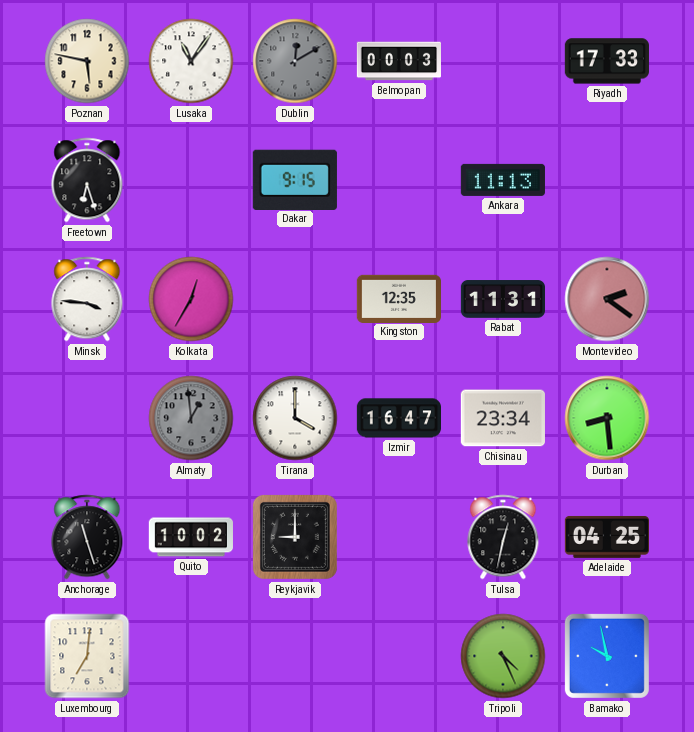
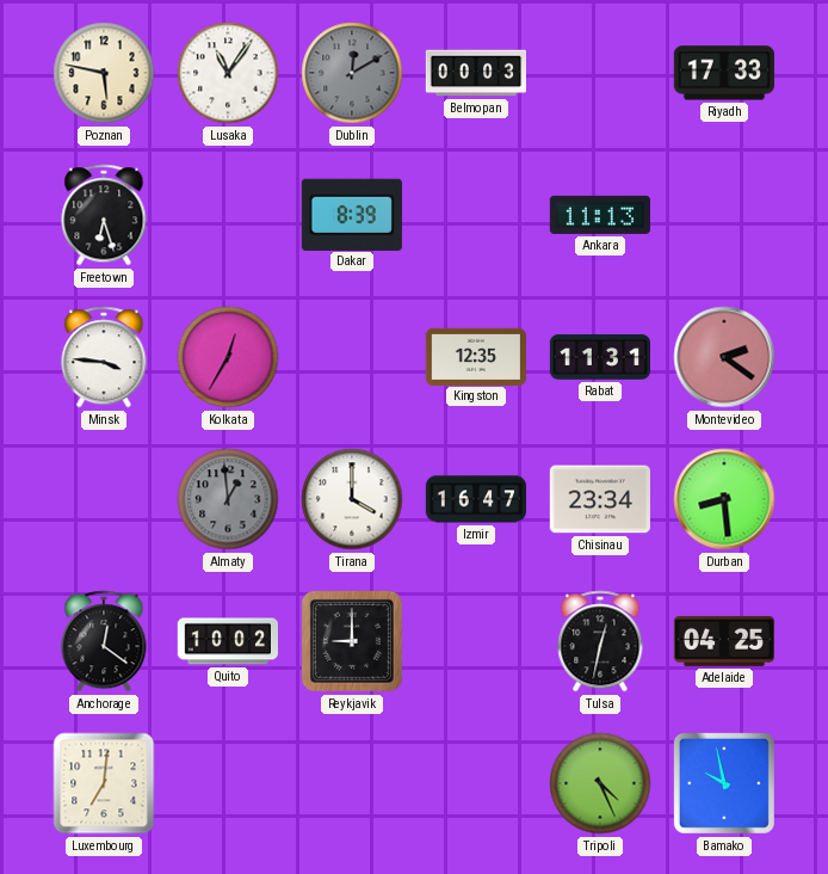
Dakar: 9:15 -> 8:39
Anchorage: 11:27 -> 12:21
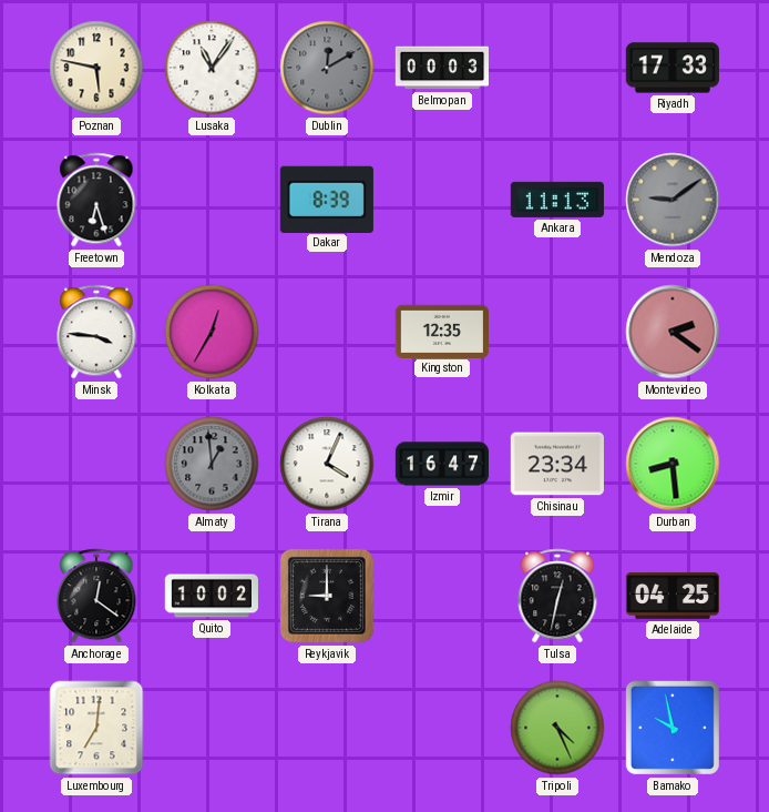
Mendoza: none -> 9:09
Rabat: 11:31 -> none
Tirana: 4:00 -> 4:04
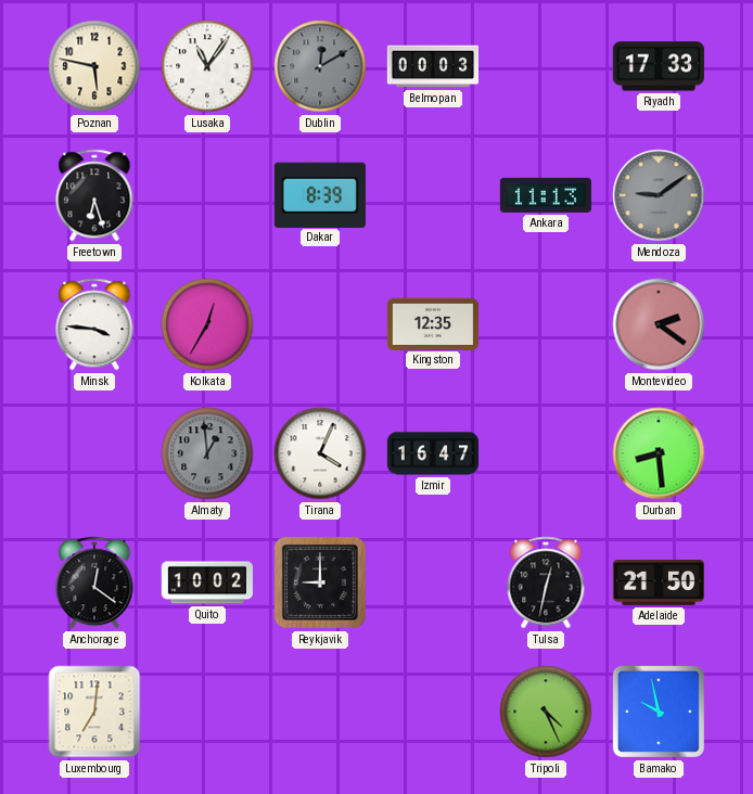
Chisinau: 23:34 -> none
Adelaide: 04:25 -> 21:50
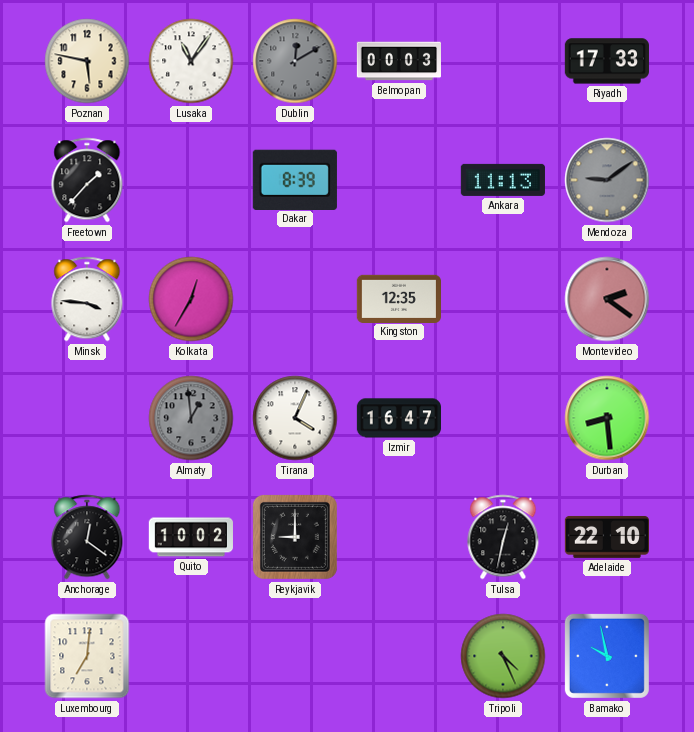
Freetown: 6:27 -> 1:37
Adelaide: 21:50 -> 22:10
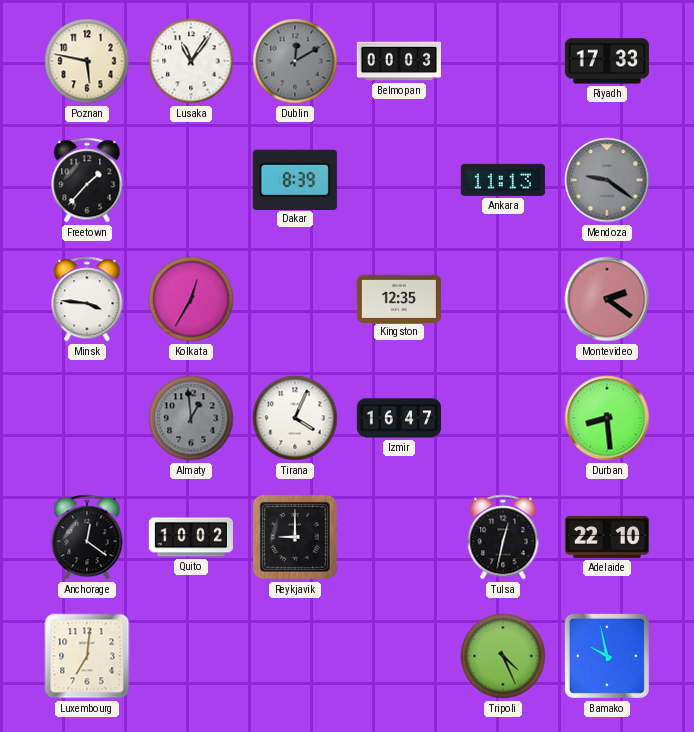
Mendoza: 9:09 -> 9:21
